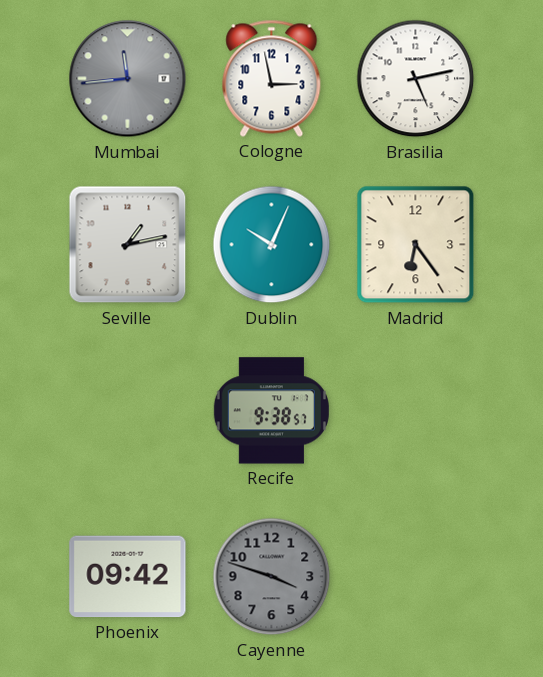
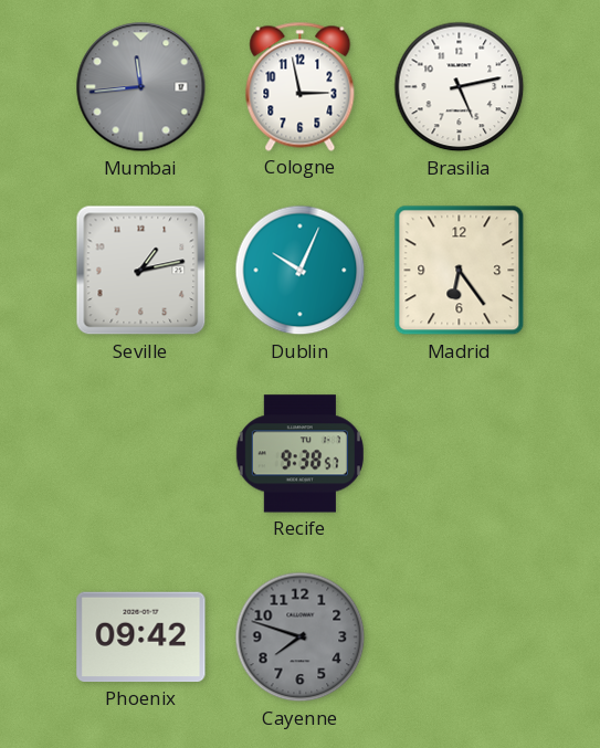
Cayenne: 3:48 -> 7:48
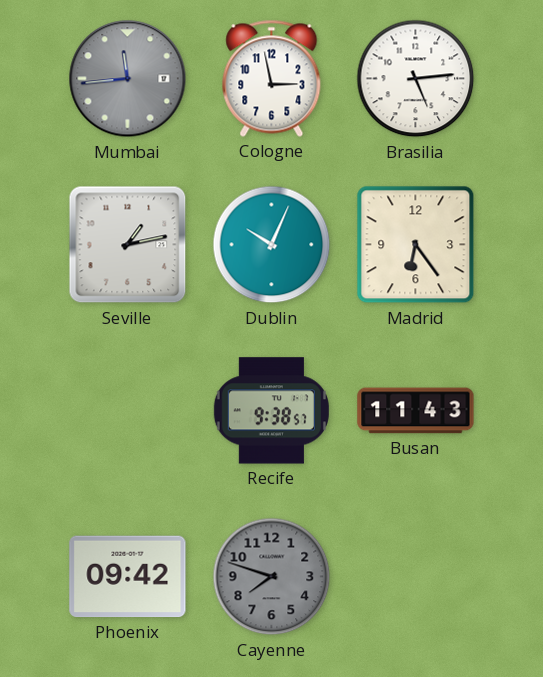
Brasilia: 5:13 -> 5:14
Busan: none -> 11:43
